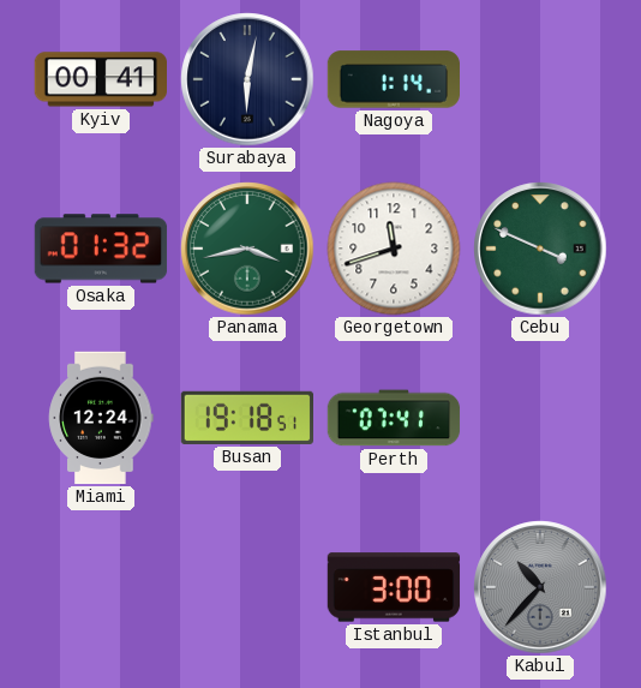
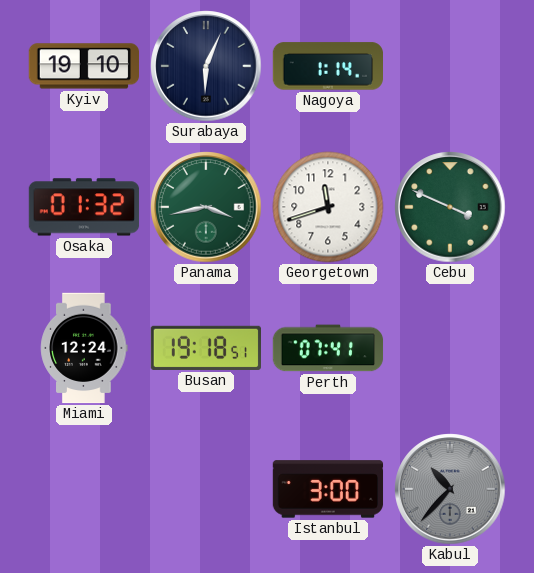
Kyiv: 00:41 -> 19:10
Surabaya: 6:02 -> 6:04
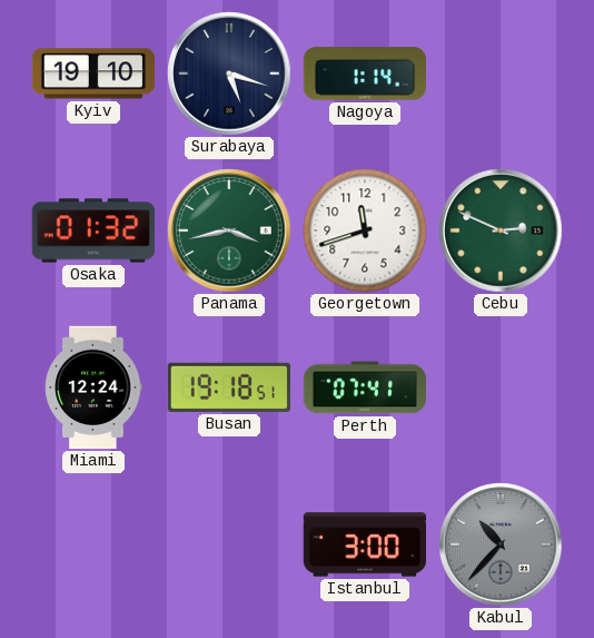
Surabaya: 6:04 -> 5:18
Cebu: 3:49 -> 2:49
